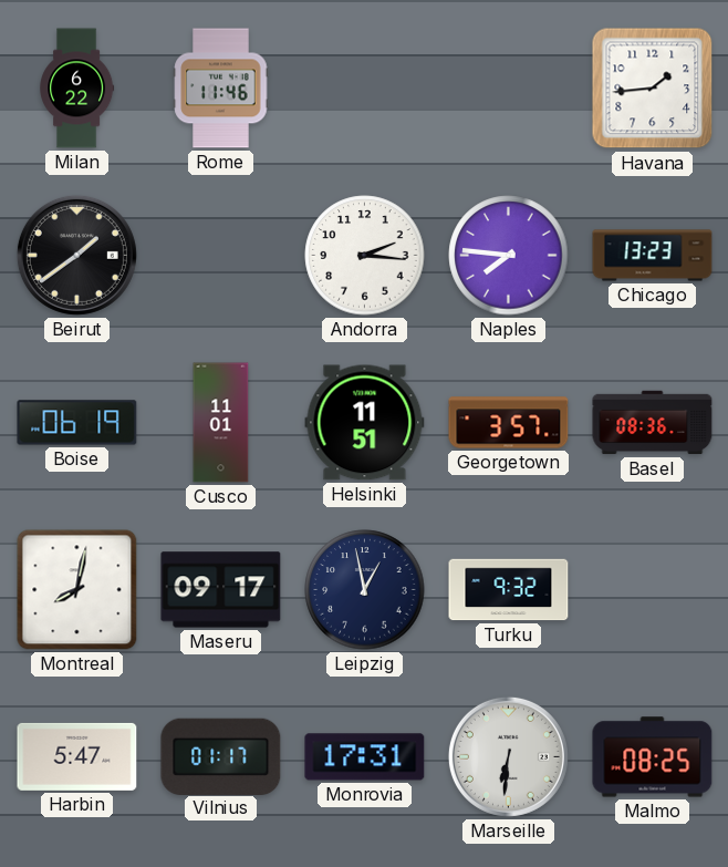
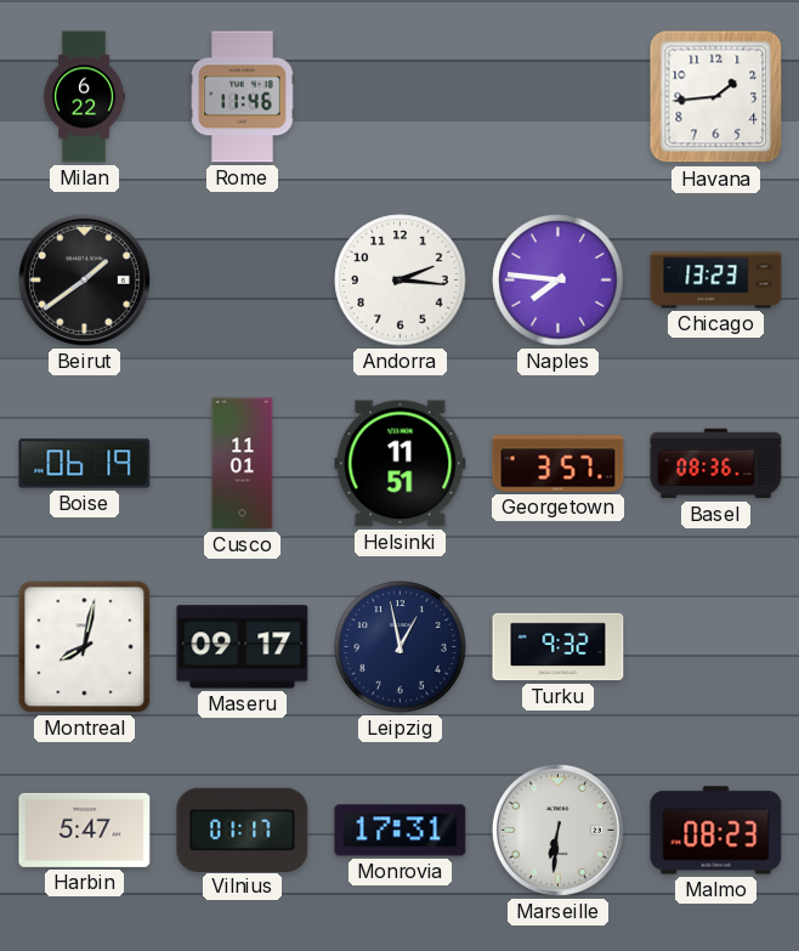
Malmo: 08:25 -> 08:23
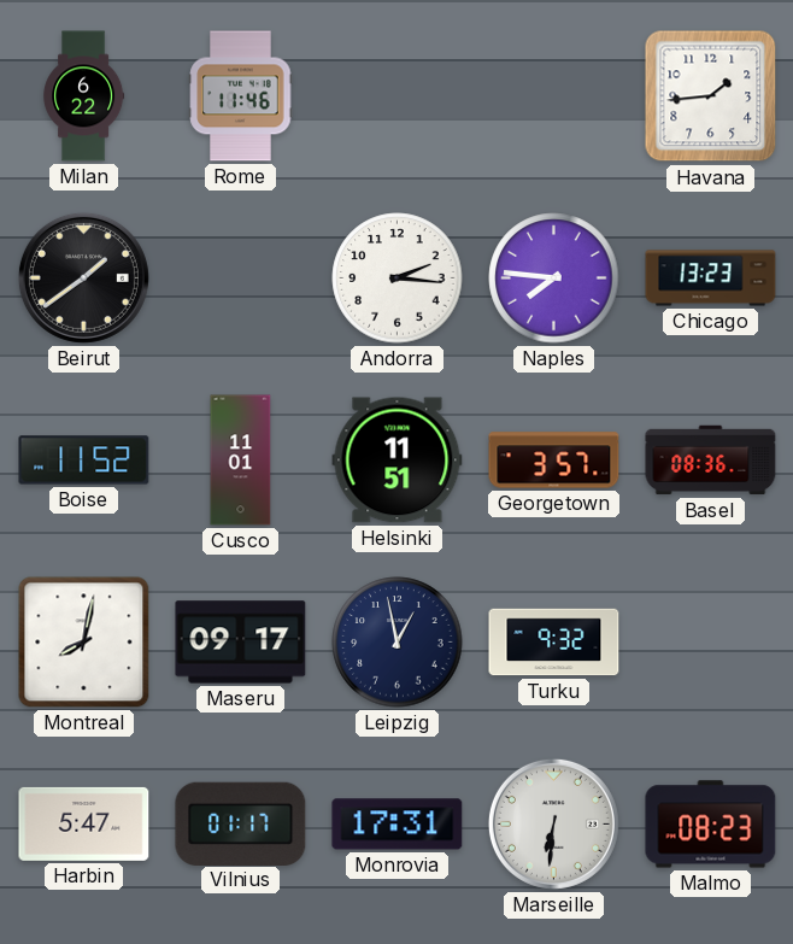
Boise: 06:19 -> 11:52
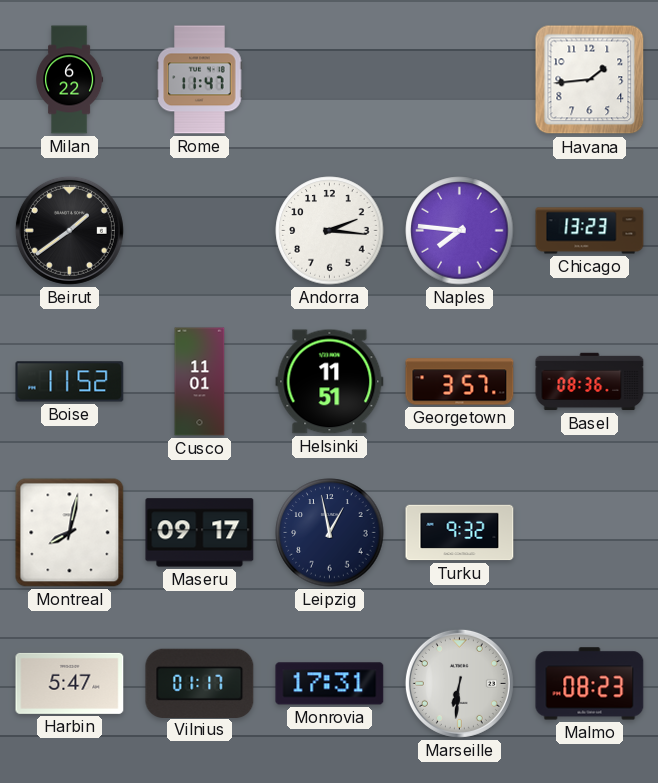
Rome: 11:46 -> 11:47
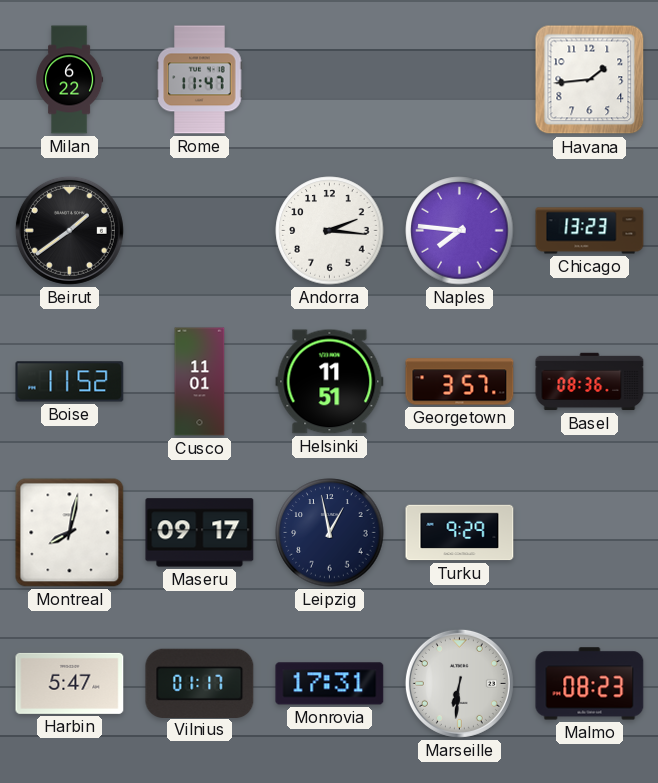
Turku: 9:32 -> 9:29
